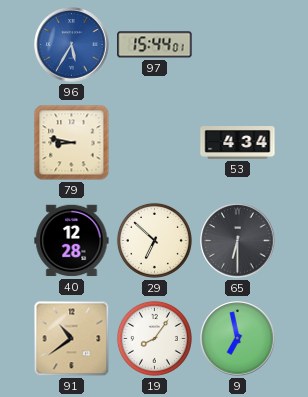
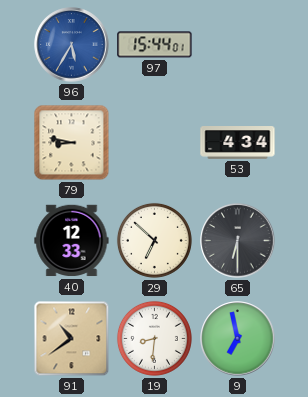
40: 12:28 -> 12:33
19: 8:06 -> 8:31
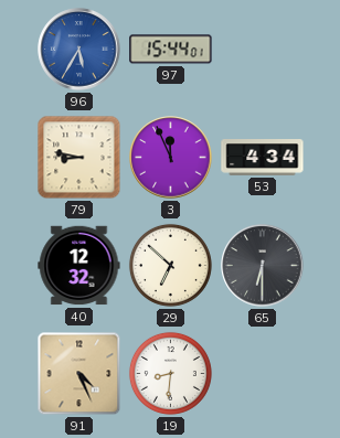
3: none -> 11:56
40: 12:33 -> 12:32
91: 10:39 -> 4:26
9: 6:58 -> none
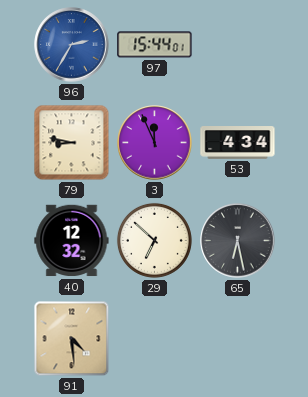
96: 5:35 -> 2:35
65: 6:30 -> 6:28
91: 4:26 -> 4:29
19: 8:31 -> none
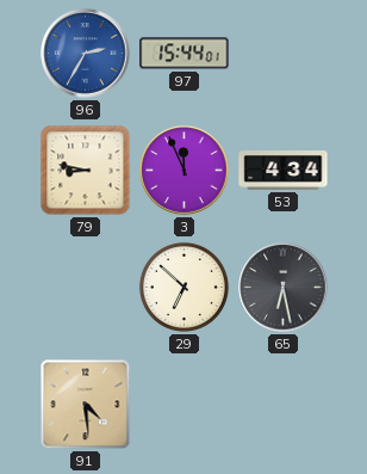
40: 12:32 -> none
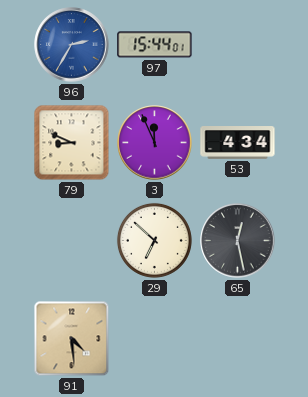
79: 8:47 -> 8:49
65: 6:28 -> 12:28
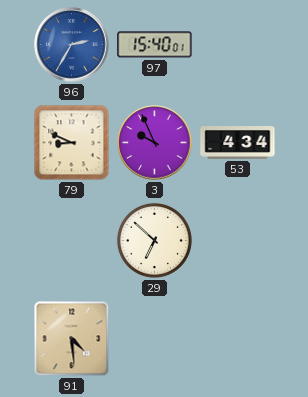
97: 15:44 -> 15:40
3: 11:56 -> 9:56
65: 12:28 -> none
